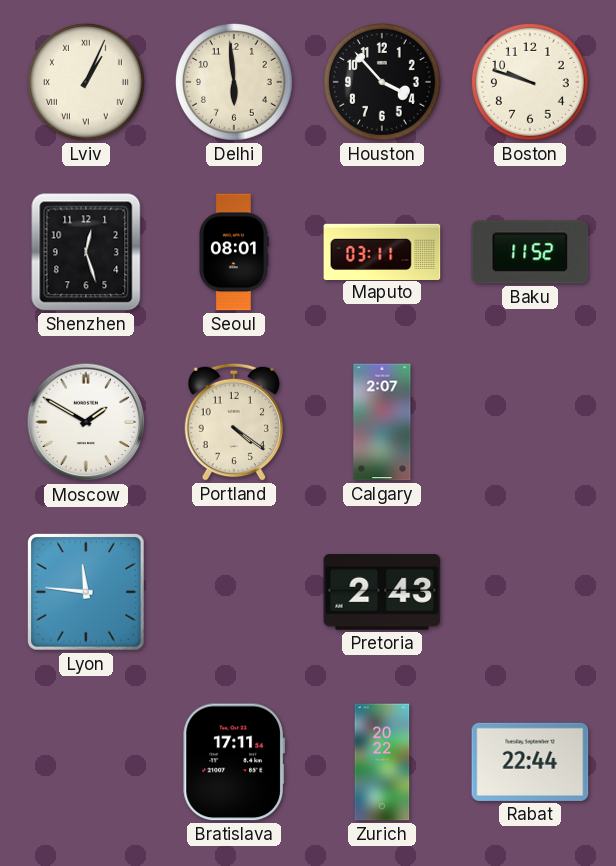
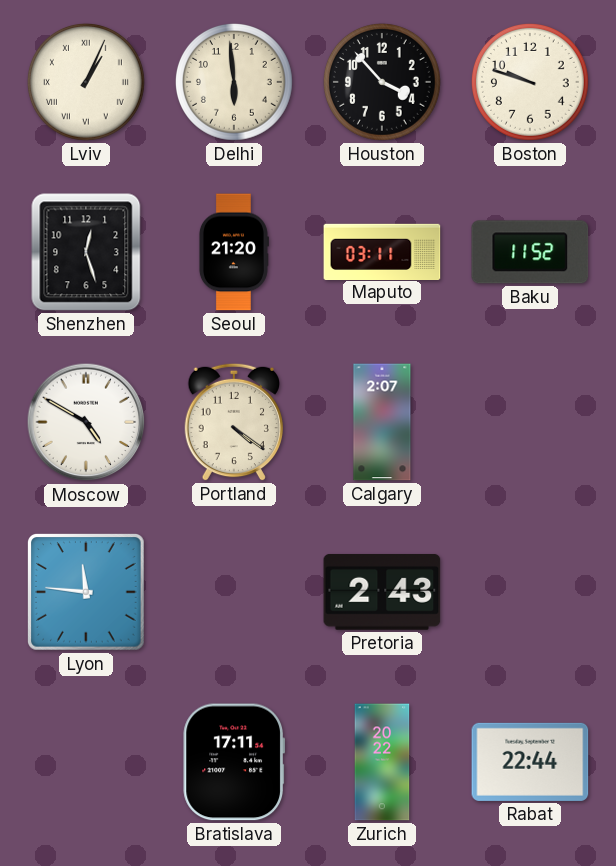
Seoul: 08:01 -> 21:20
Moscow: 1:50 -> 4:50
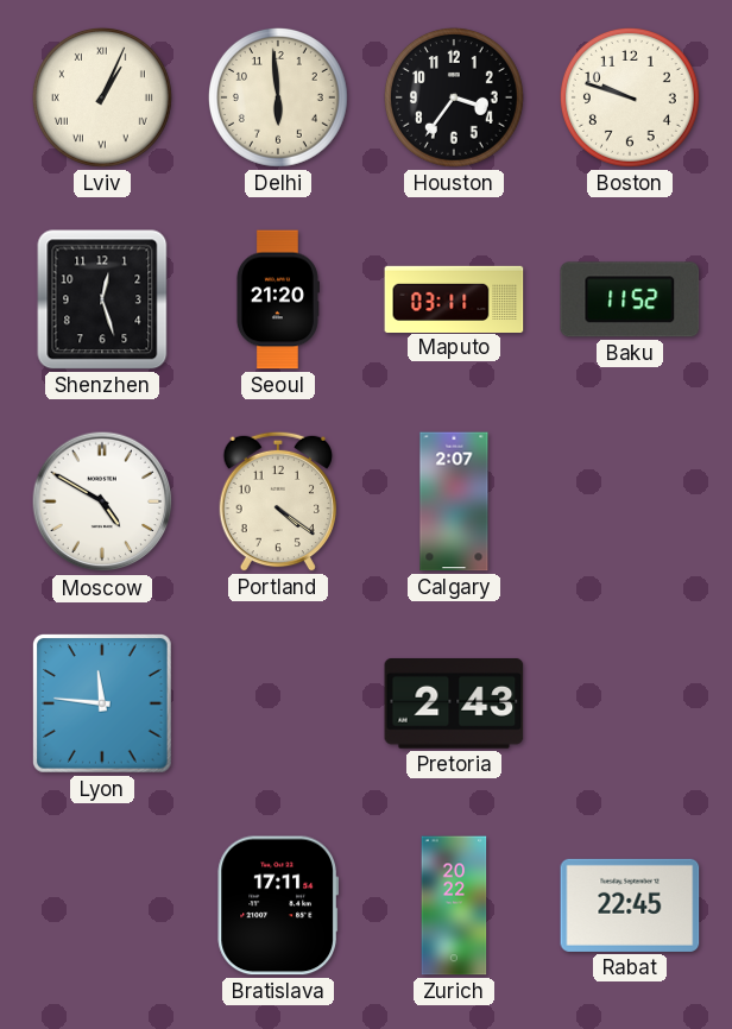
Houston: 3:53 -> 3:36
Rabat: 22:44 -> 22:45
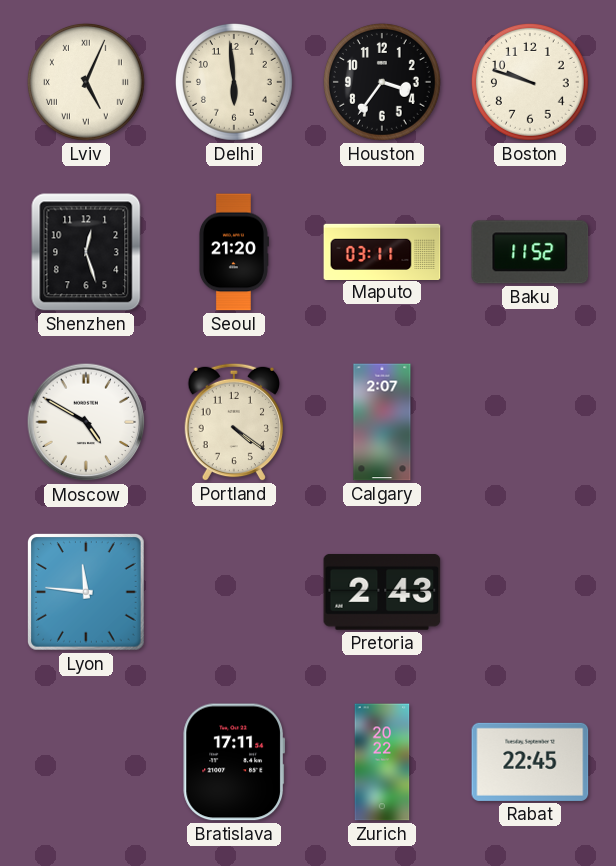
Lviv: 1:04 -> 5:04
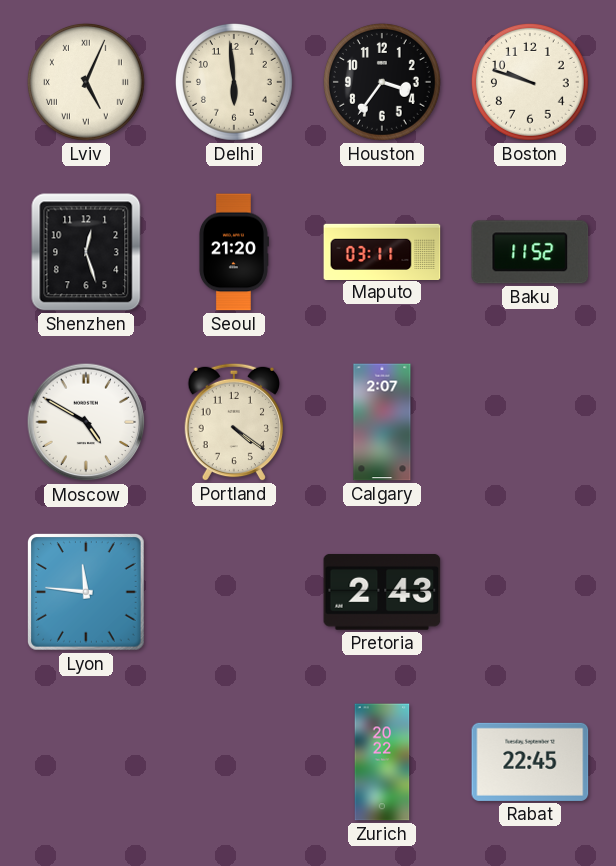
Bratislava: 17:11 -> none
